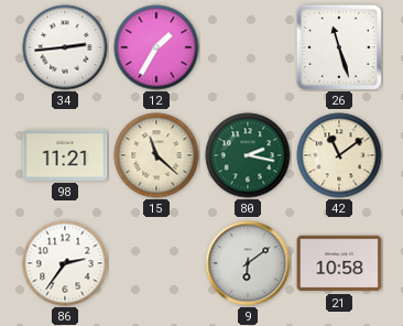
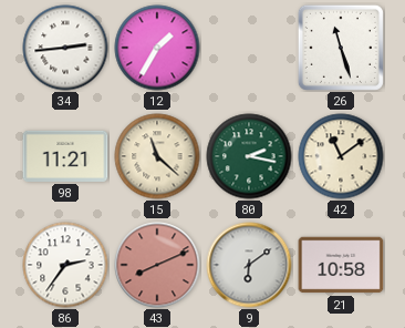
43: none -> 8:11
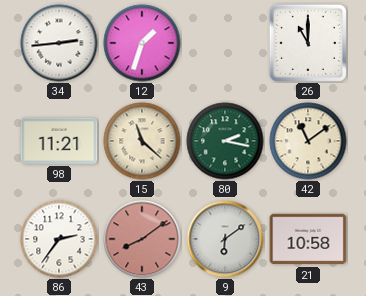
12: 1:35 -> 1:33
26: 11:27 -> 11:00
43: 8:11 -> 8:09
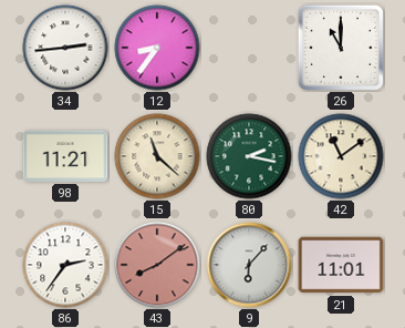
12: 1:33 -> 8:36
9: 6:09 -> 6:07
21: 10:58 -> 11:01
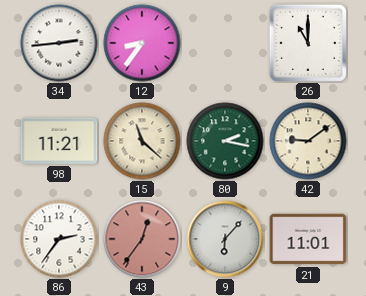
42: 11:09 -> 9:09
43: 8:09 -> 12:36
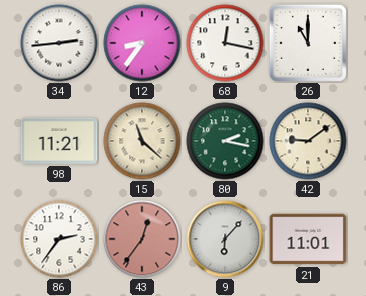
68: none -> 12:17
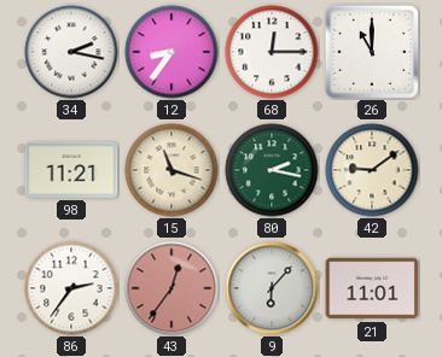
34: 2:44 -> 2:17
68: 12:17 -> 12:15
15: 11:22 -> 11:18
